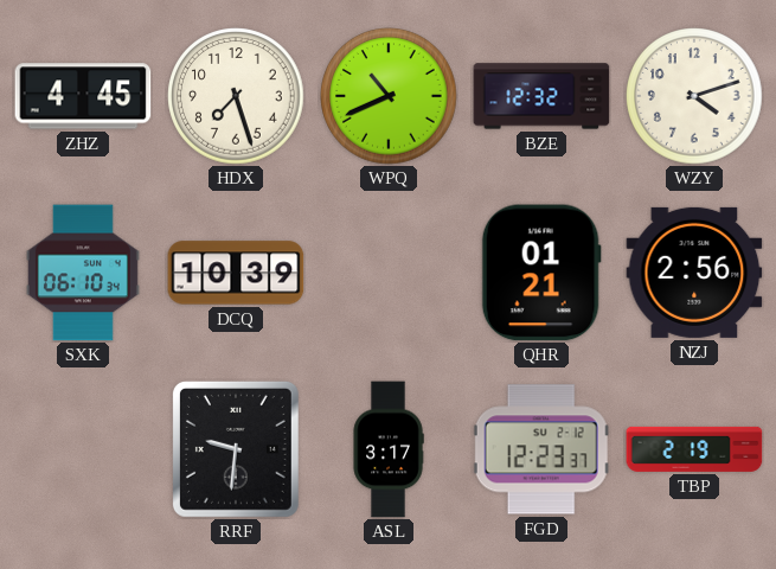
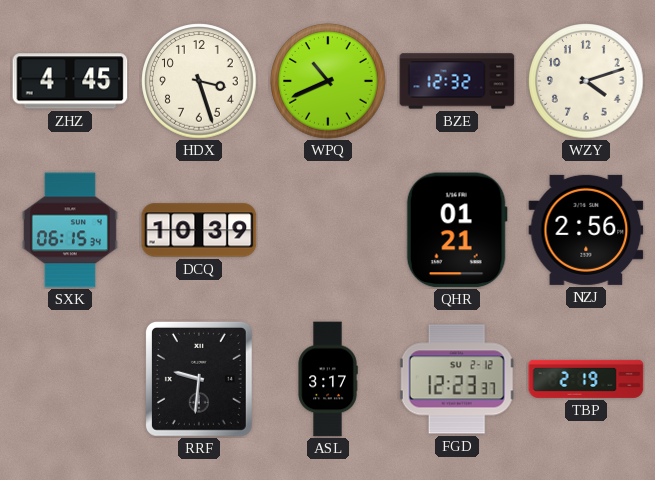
HDX: 7:27 -> 3:27
SXK: 06:10 -> 06:15
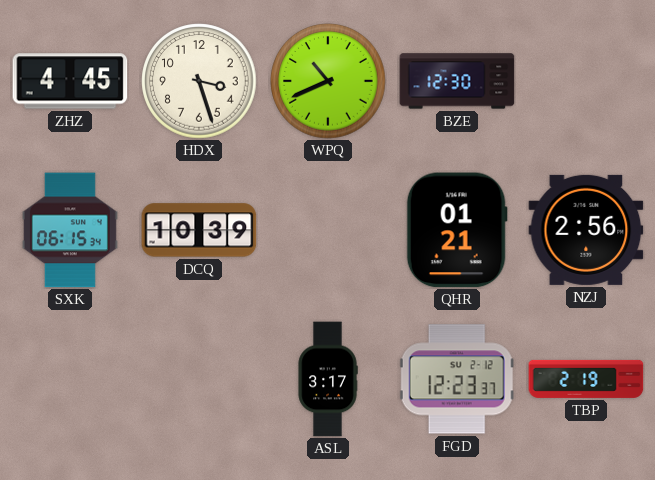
BZE: 12:32 -> 12:30
WZY: 4:12 -> none
RRF: 9:31 -> none
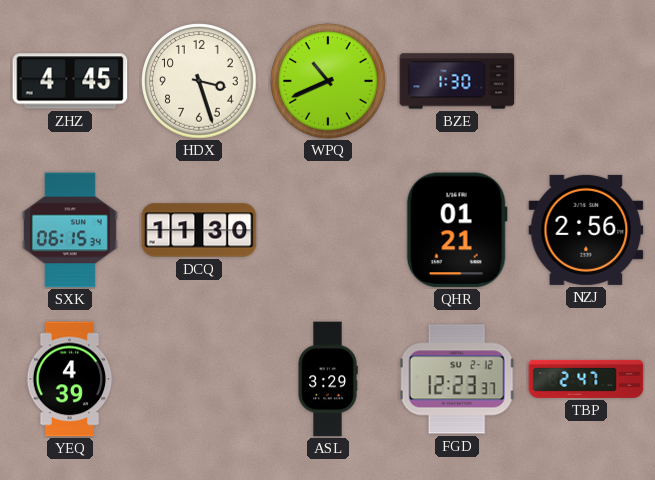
BZE: 12:30 -> 1:30
DCQ: 10:39 -> 11:30
YEQ: none -> 4:39
ASL: 3:17 -> 3:29
TBP: 2:19 -> 2:47
